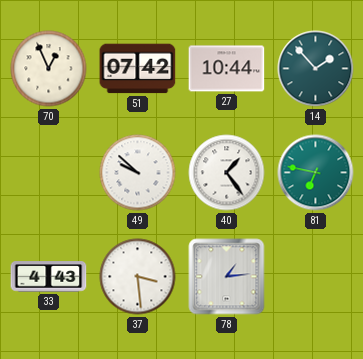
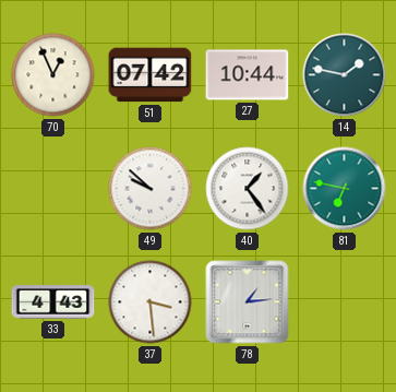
14: 1:53 -> 1:47
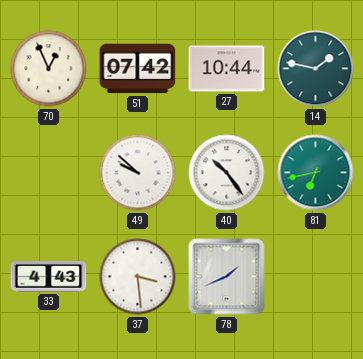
40: 1:24 -> 10:24
81: 6:47 -> 6:43
78: 1:14 -> 1:41
